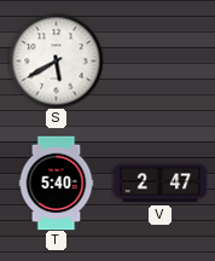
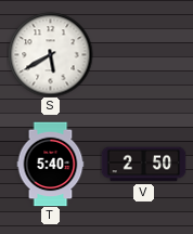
V: 2:47 -> 2:50
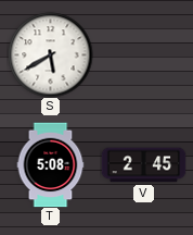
T: 5:40 -> 5:08
V: 2:50 -> 2:45
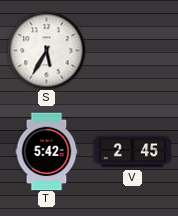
S: 5:40 -> 5:35
T: 5:08 -> 5:42
